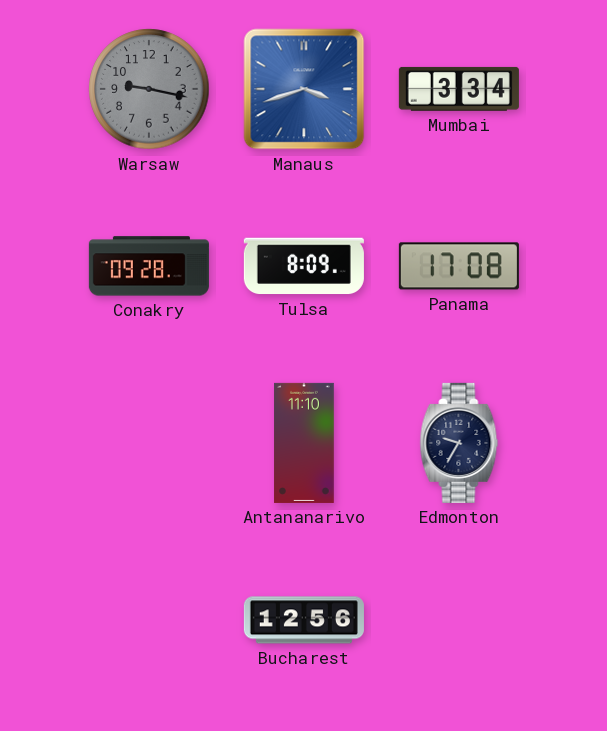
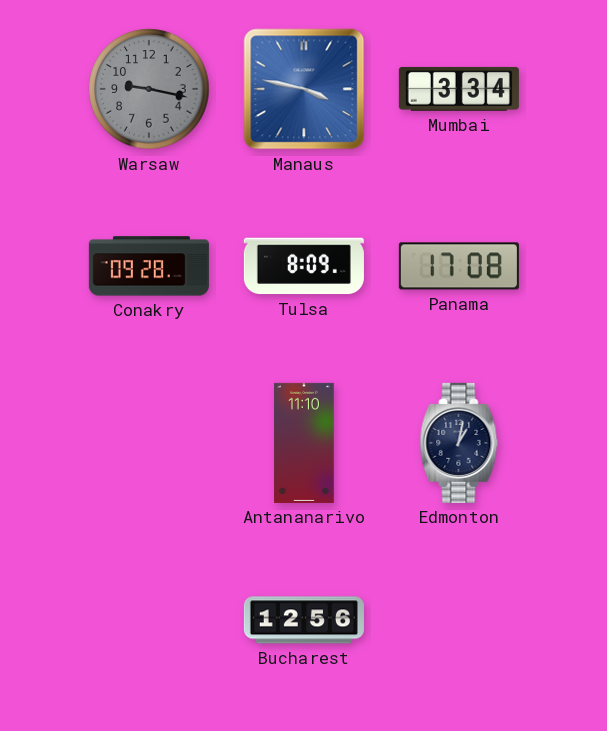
Manaus: 3:42 -> 3:47
Edmonton: 9:35 -> 1:02
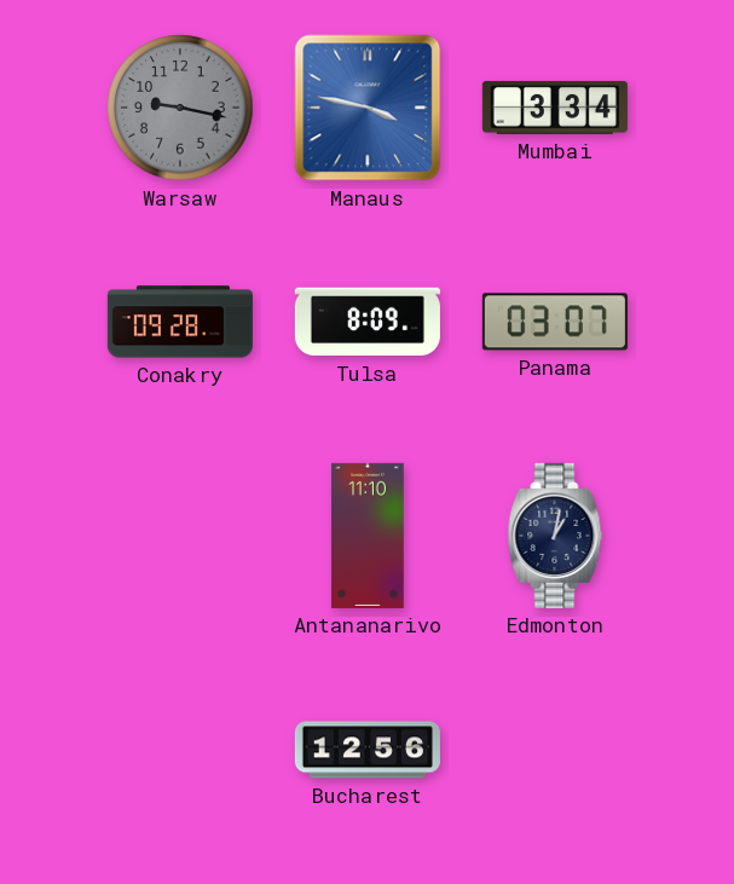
Panama: 17:08 -> 03:07
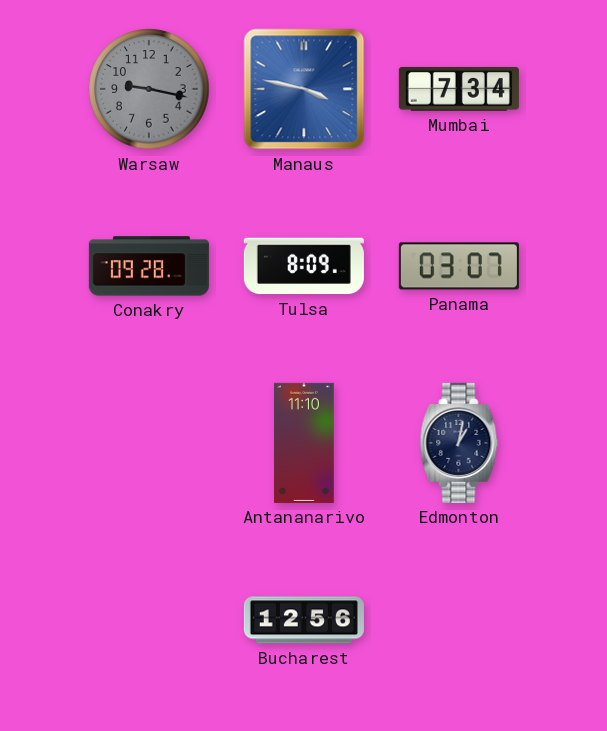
Mumbai: 3:34 -> 7:34
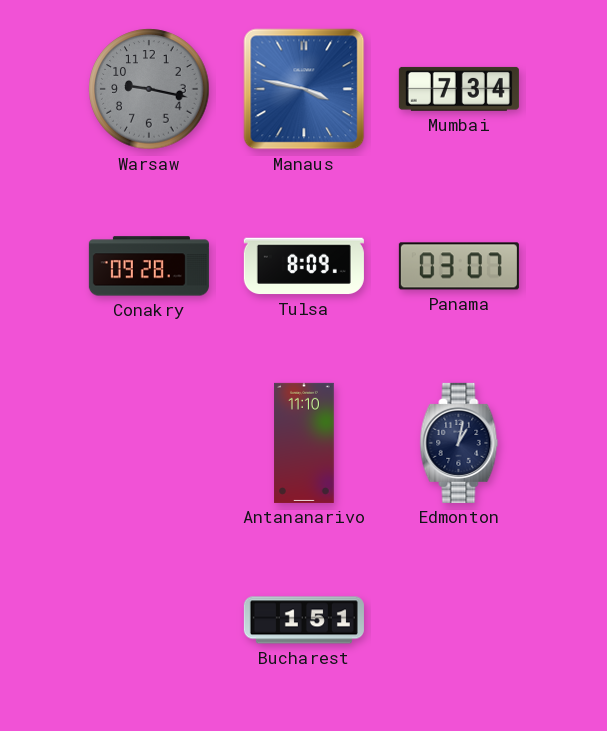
Bucharest: 12:56 -> 1:51
